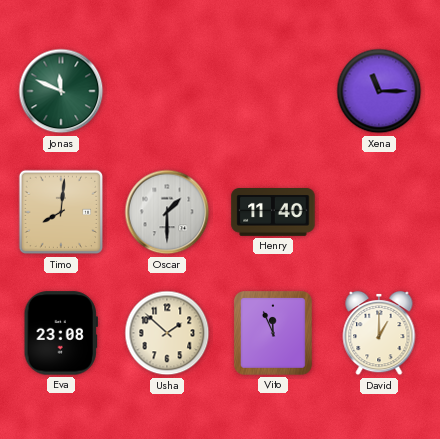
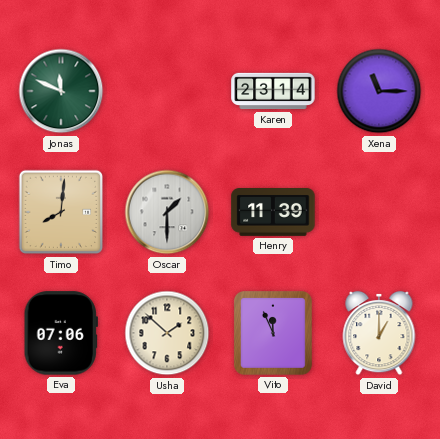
Karen: none -> 23:14
Henry: 11:40 -> 11:39
Eva: 23:08 -> 07:06
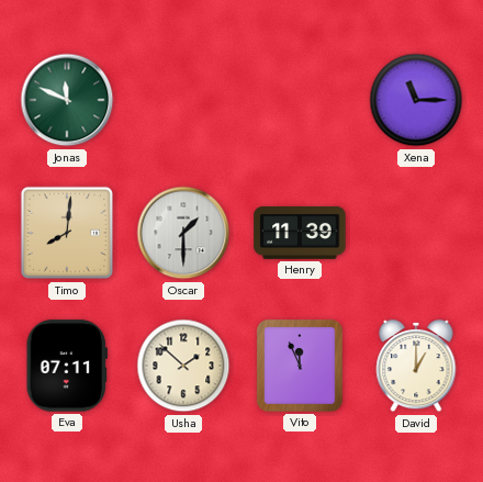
Karen: 23:14 -> none
Eva: 07:06 -> 07:11
